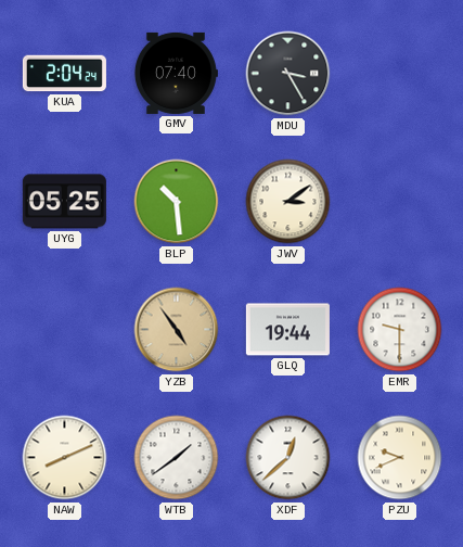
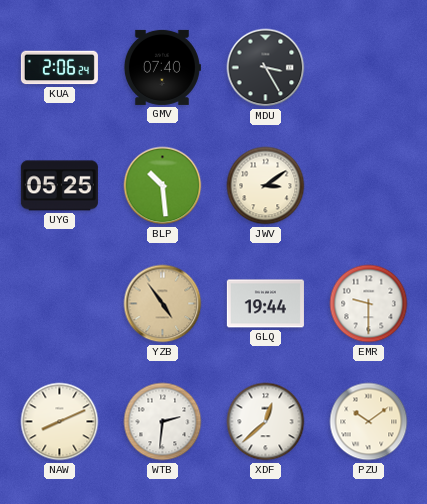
KUA: 2:04 -> 2:06
WTB: 1:39 -> 2:31
PZU: 9:41 -> 10:09
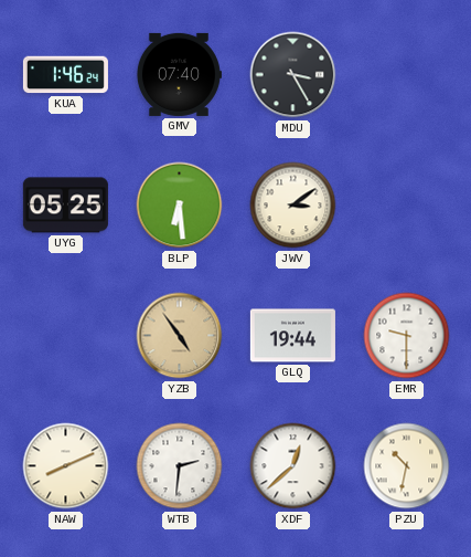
KUA: 2:06 -> 1:46
BLP: 10:29 -> 6:29
PZU: 10:09 -> 10:32
